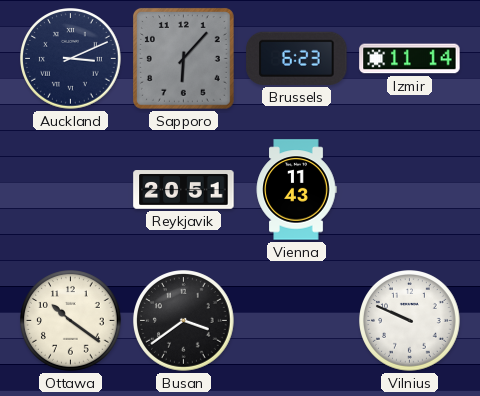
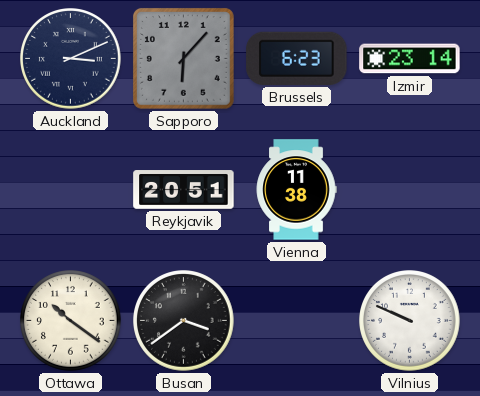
Izmir: 11:14 -> 23:14
Vienna: 11:43 -> 11:38
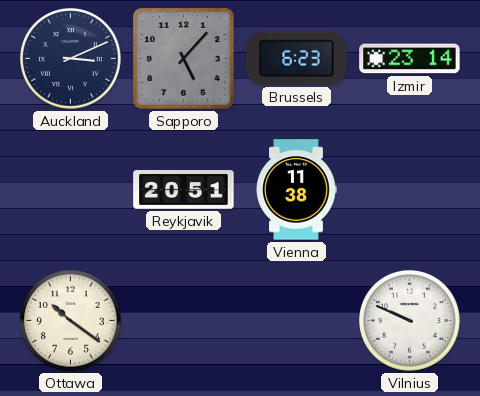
Sapporo: 6:07 -> 5:07
Busan: 3:39 -> none
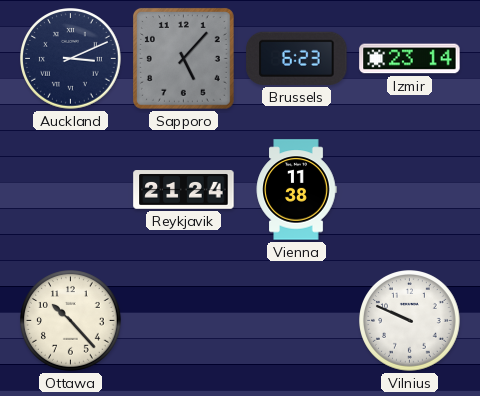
Reykjavik: 20:51 -> 21:24
Ottawa: 10:21 -> 10:23
